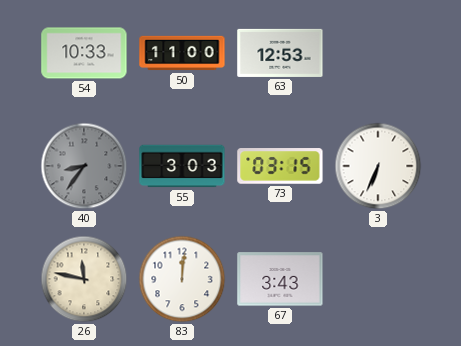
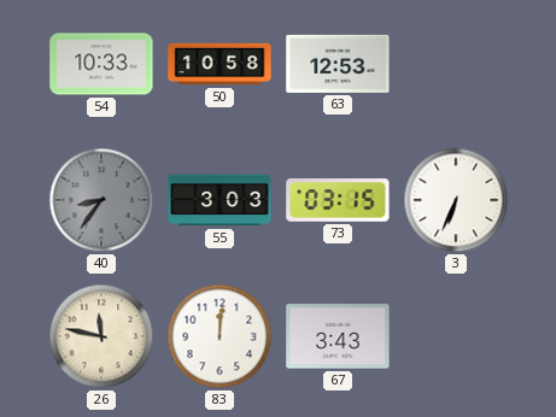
50: 11:00 -> 10:58
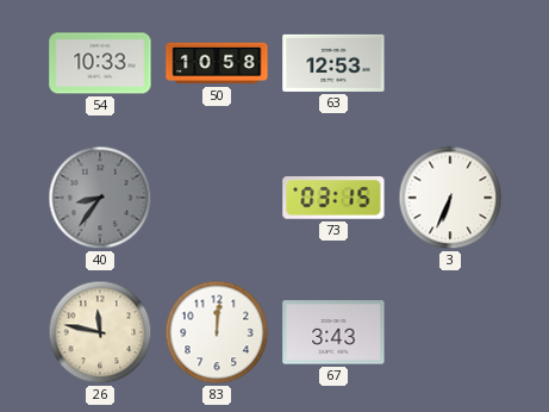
55: 3:03 -> none
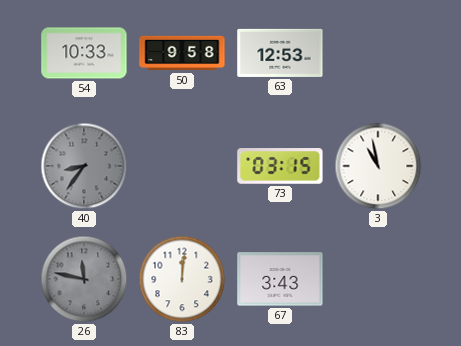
50: 10:58 -> 9:58
3: 6:34 -> 10:58
26 dial: cream -> grey
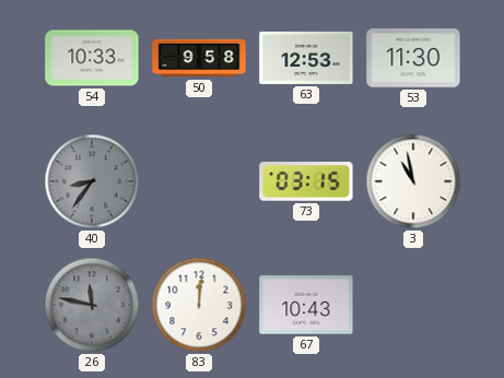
53: none -> 11:30
67: 3:43 -> 10:43
